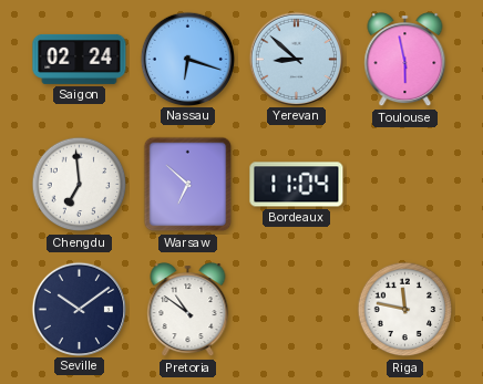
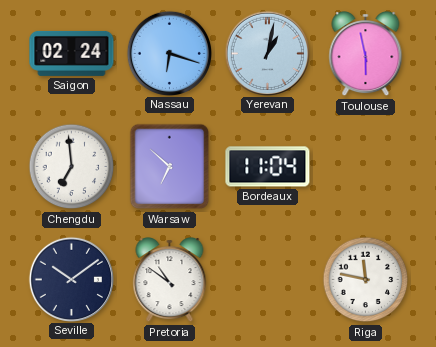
Yerevan: 8:52 -> 1:02
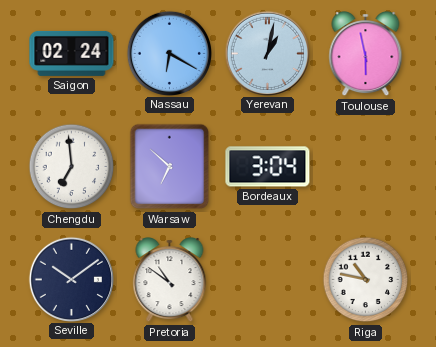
Nassau: 6:18 -> 6:20
Bordeaux: 11:04 -> 3:04
Riga: 11:47 -> 10:47
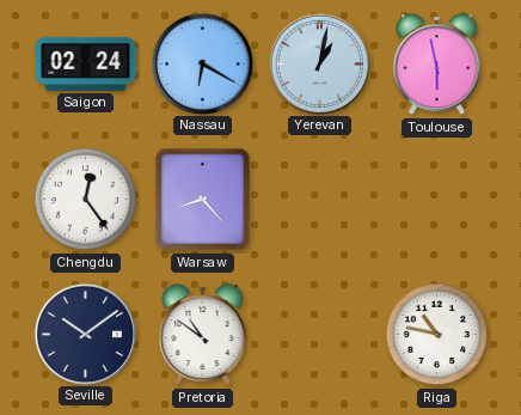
Chengdu: 6:59 -> 12:24
Warsaw: 6:52 -> 8:23
Bordeaux: 3:04 -> none
